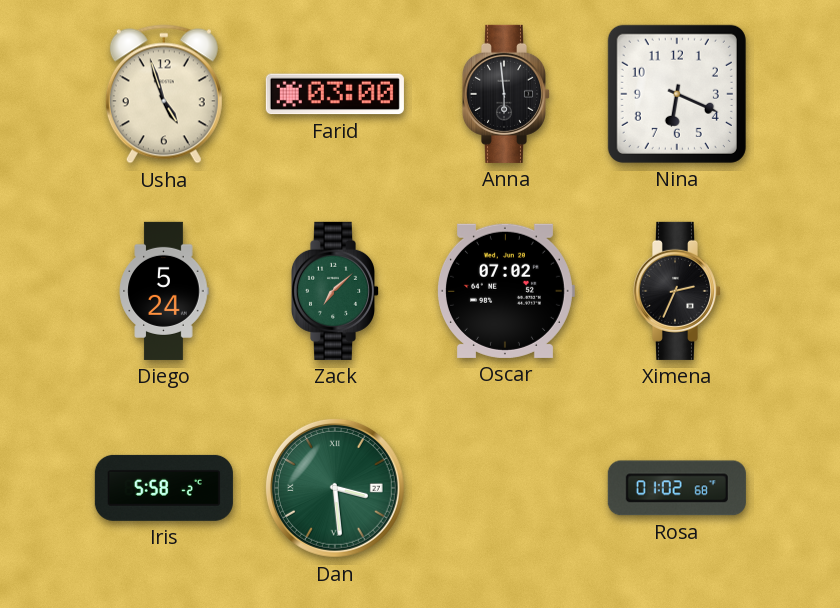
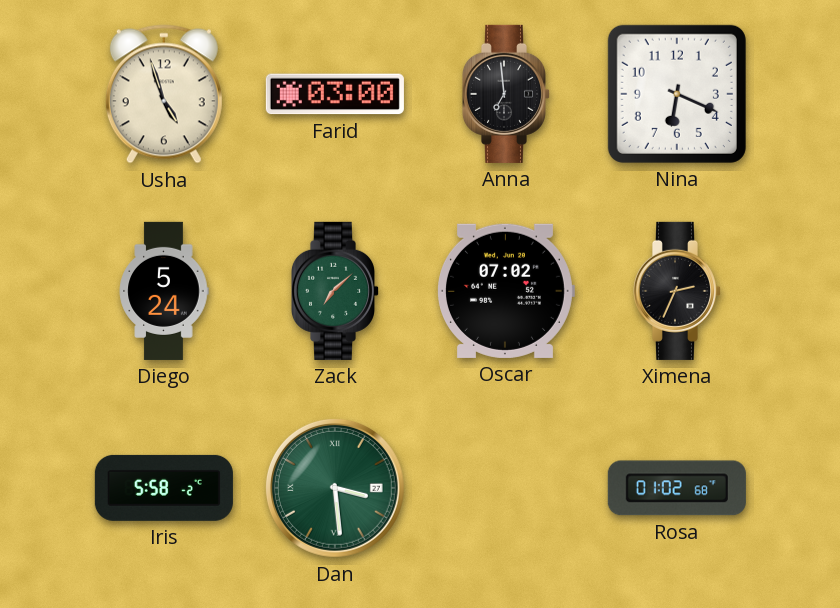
Anna: 5:59 -> 6:59
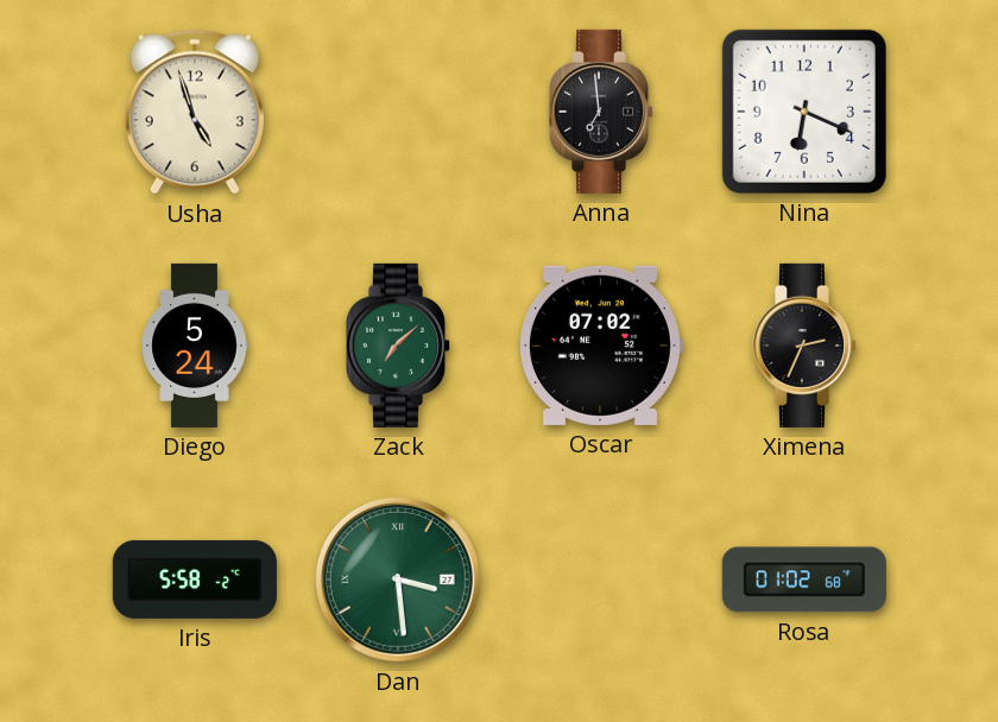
Farid: 03:00 -> none
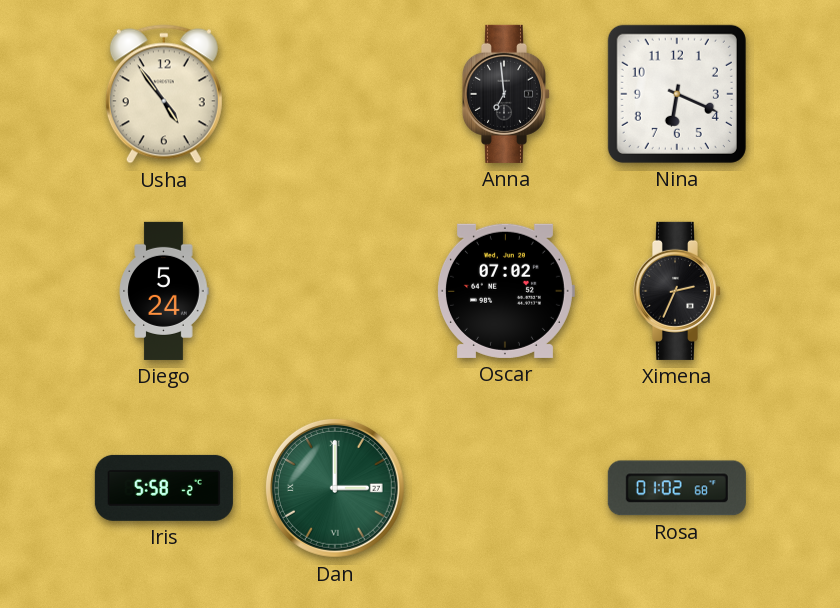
Usha: 4:57 -> 4:54
Zack: 7:08 -> none
Dan: 3:29 -> 3:00
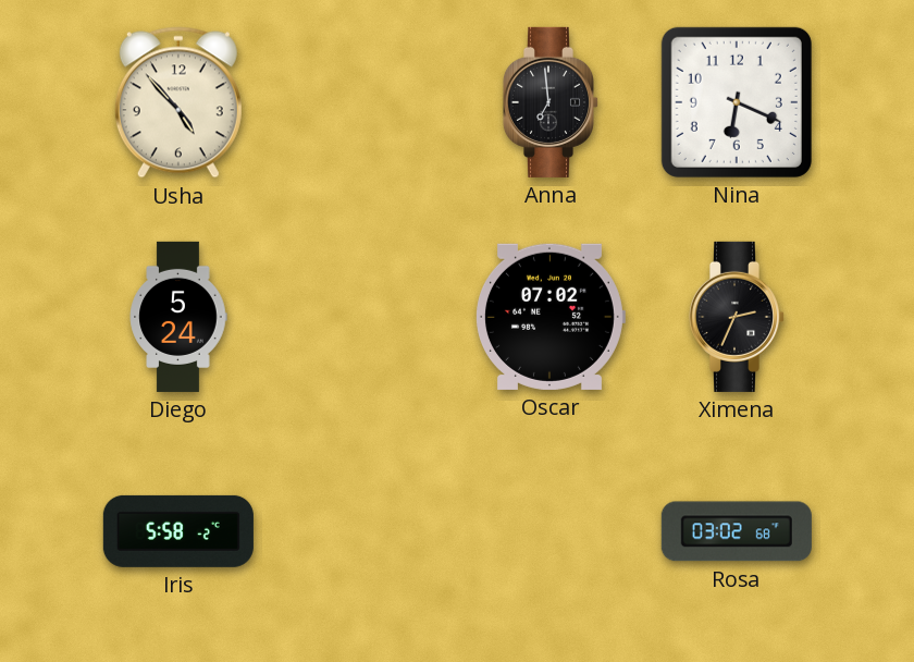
Usha: 4:54 -> 4:53
Dan: 3:00 -> none
Rosa: 01:02 -> 03:02
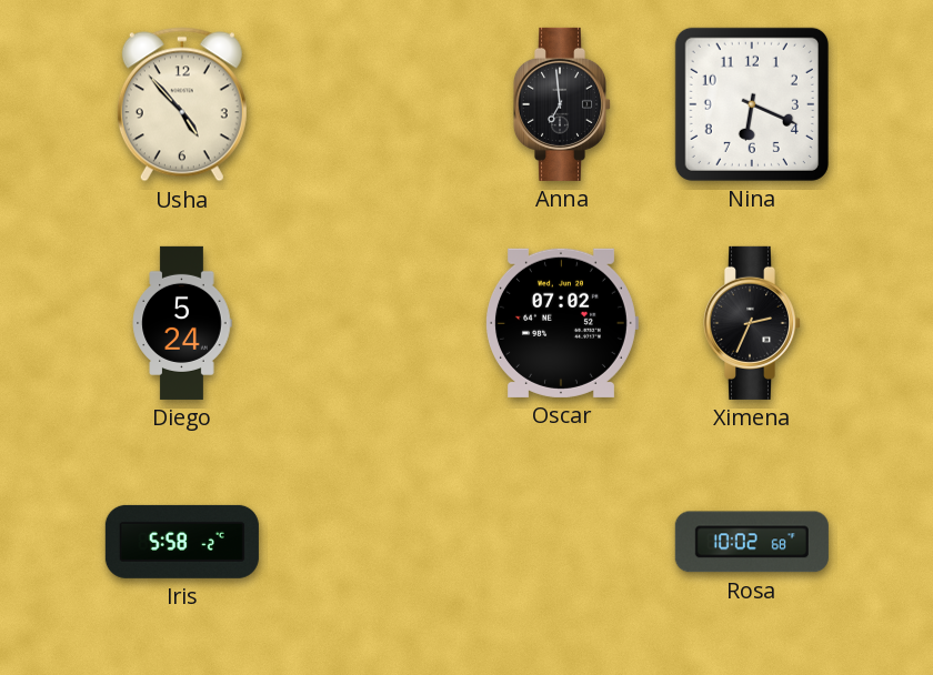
Rosa: 03:02 -> 10:02
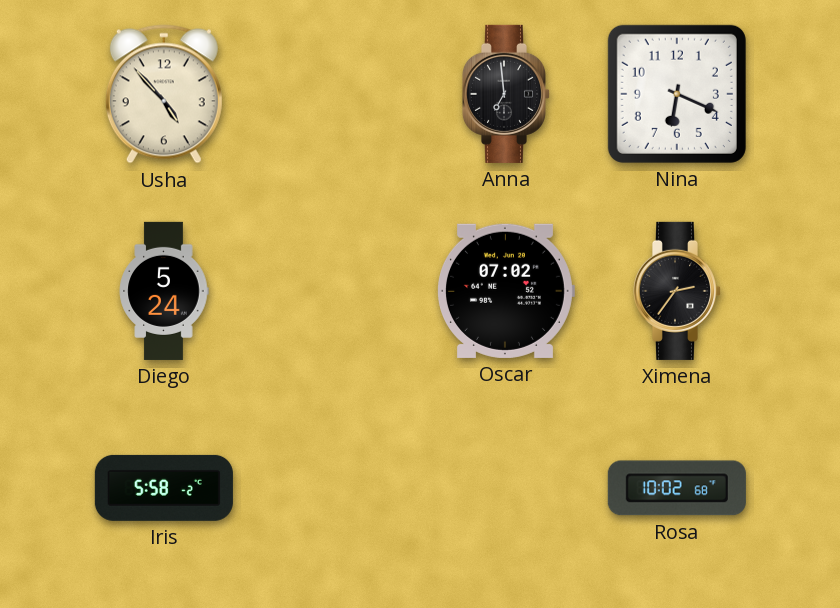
Ximena: 2:34 -> 2:36
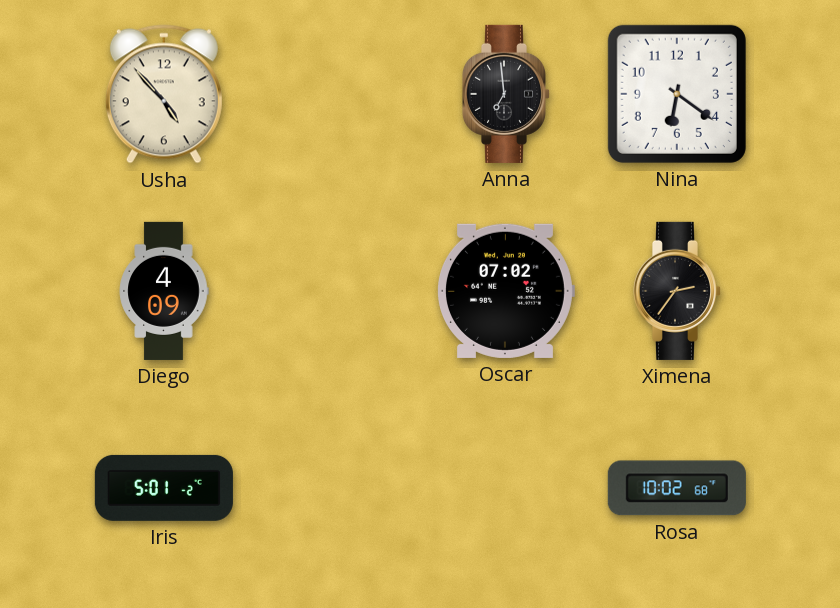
Nina: 6:19 -> 6:21
Diego: 5:24 -> 4:09
Iris: 5:58 -> 5:01
